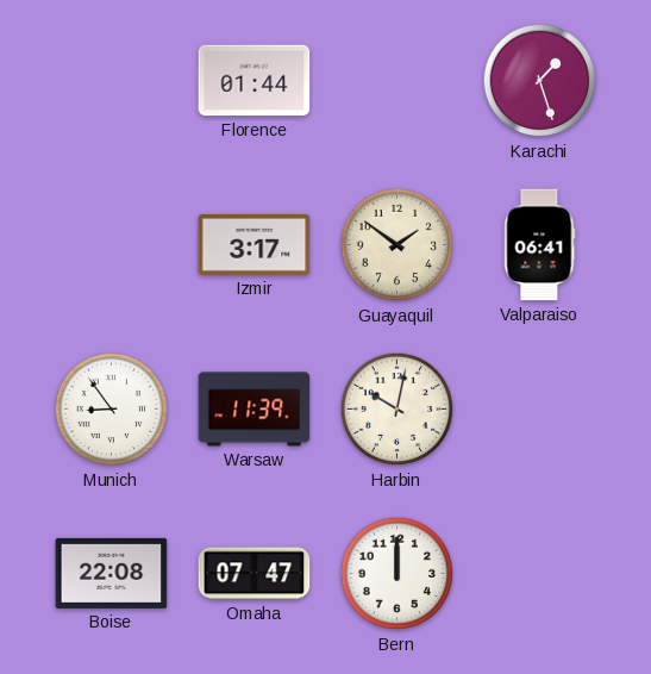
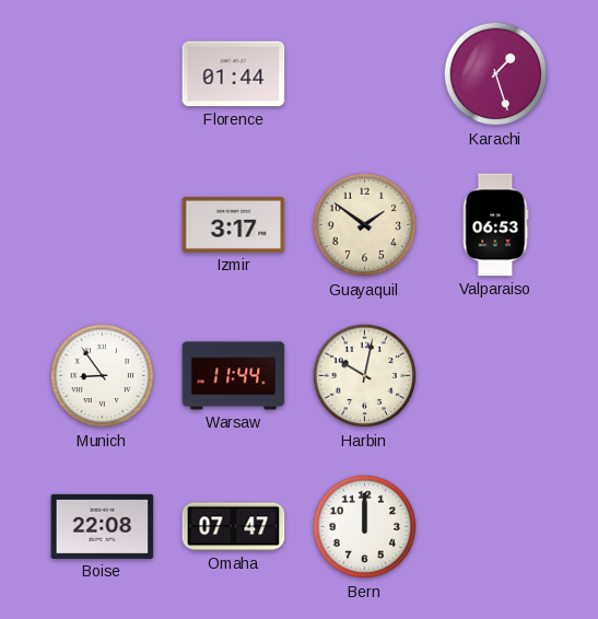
Valparaiso: 06:41 -> 06:53
Warsaw: 11:39 -> 11:44
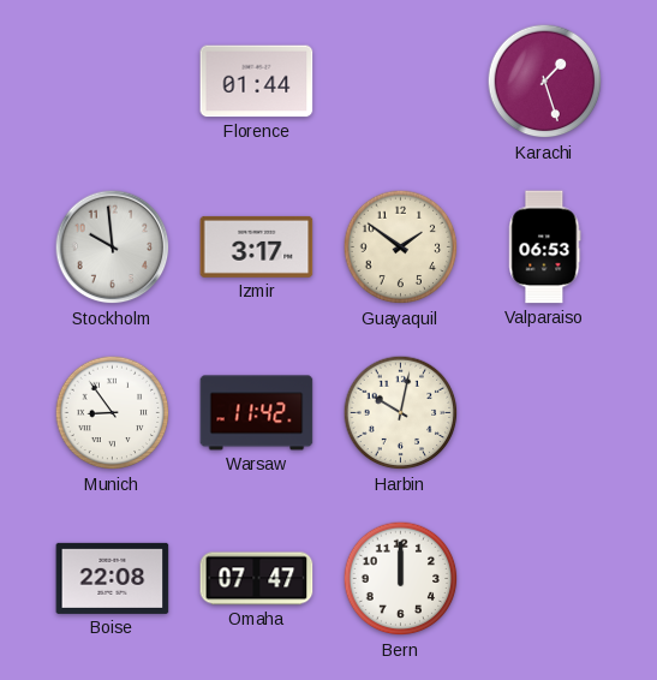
Stockholm: none -> 9:59
Warsaw: 11:44 -> 11:42
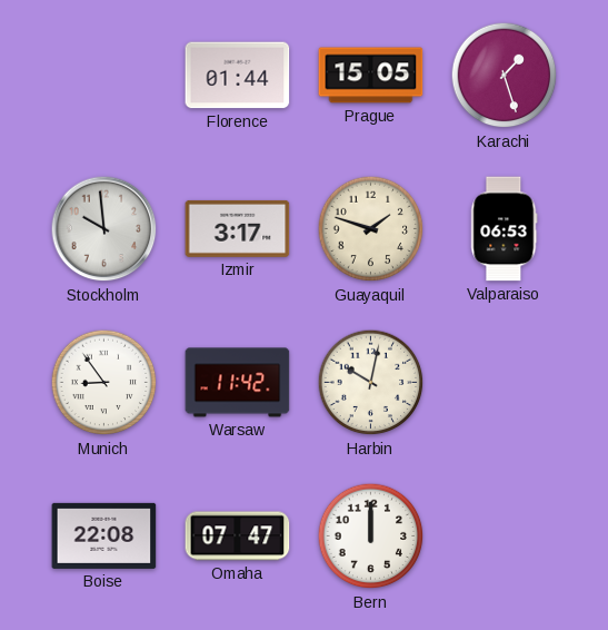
Prague: none -> 15:05
Guayaquil: 1:51 -> 1:48
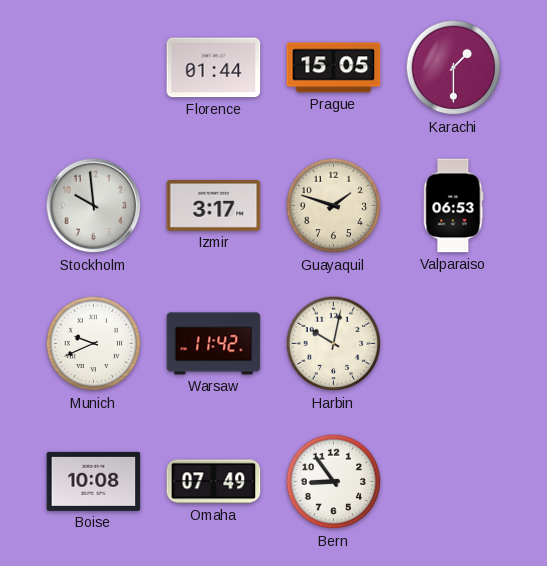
Karachi: 1:27 -> 1:30
Munich: 8:54 -> 9:41
Boise: 22:08 -> 10:08
Omaha: 07:47 -> 07:49
Bern: 12:00 -> 8:54
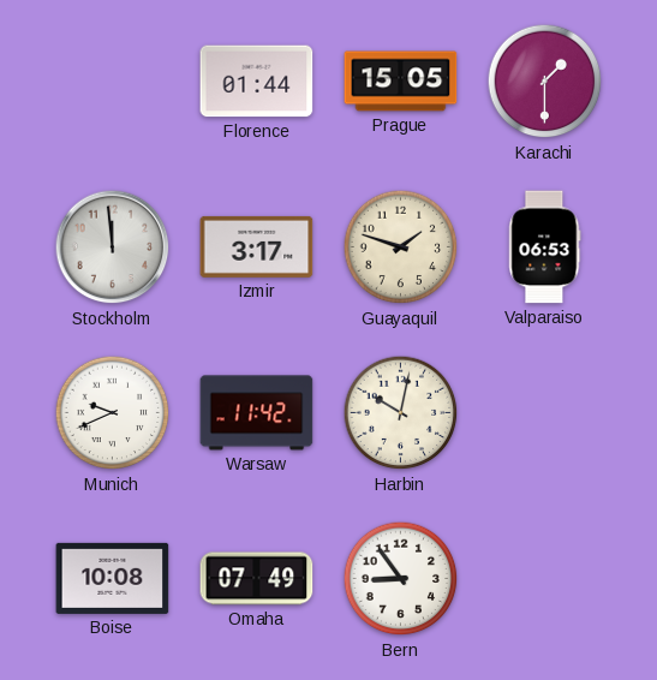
Stockholm: 9:59 -> 11:59
